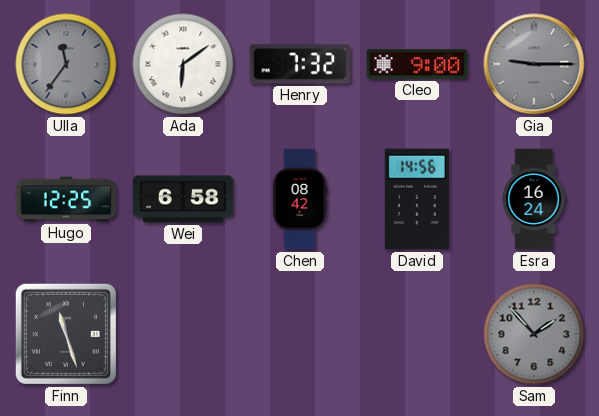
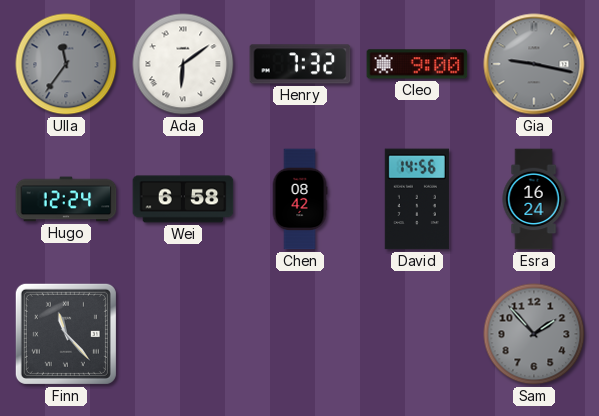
Gia: 9:15 -> 9:17
Hugo: 12:25 -> 12:24
Finn: 11:27 -> 11:23
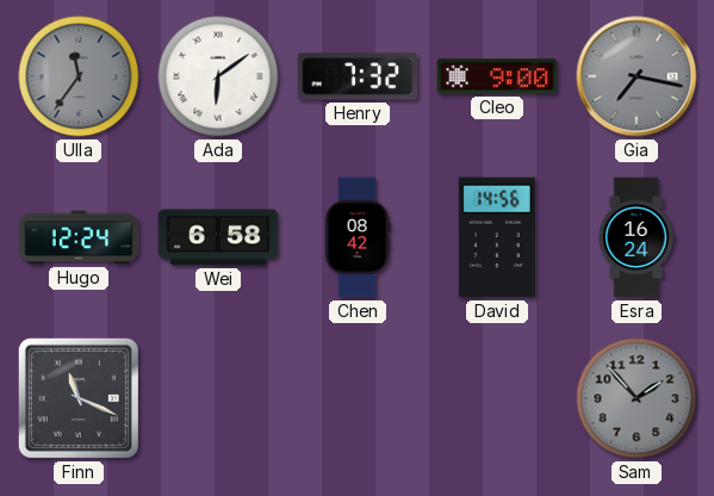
Gia: 9:17 -> 7:17
Finn: 11:23 -> 11:19
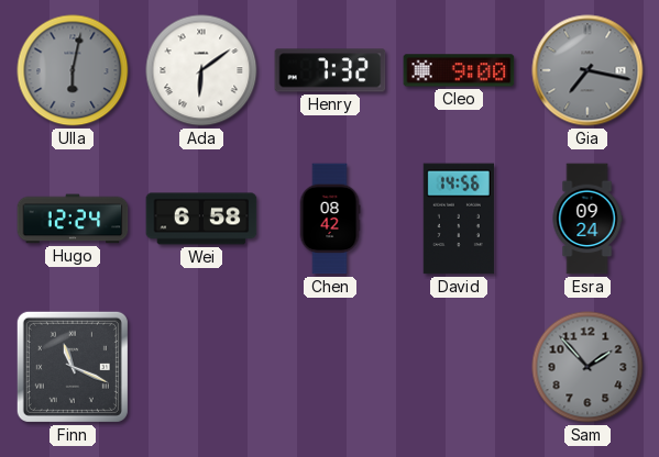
Ulla: 11:36 -> 6:02
Esra: 16:24 -> 09:24
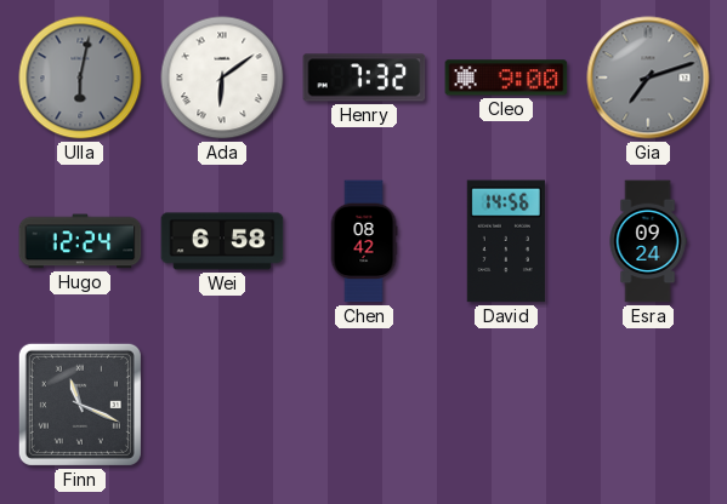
Gia: 7:17 -> 7:12
Sam: 1:53 -> none
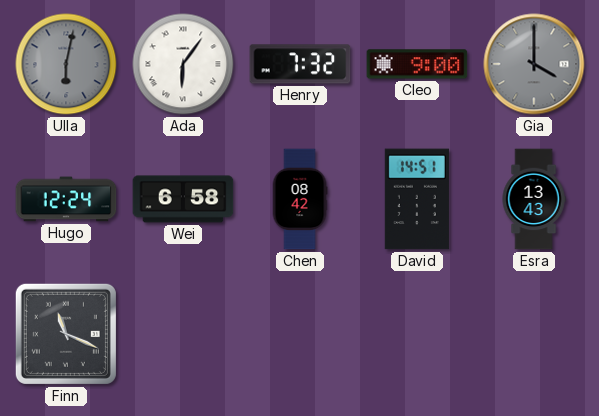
Ada: 6:09 -> 6:06
Gia: 7:12 -> 4:00
David: 14:56 -> 14:51
Esra: 09:24 -> 13:43
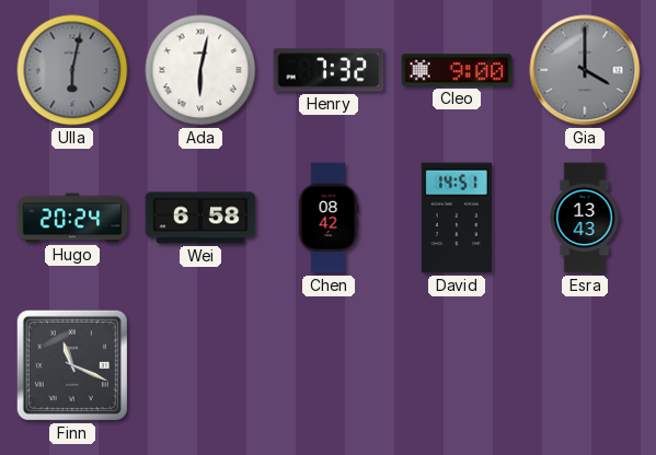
Ada: 6:06 -> 6:02
Hugo: 12:24 -> 20:24
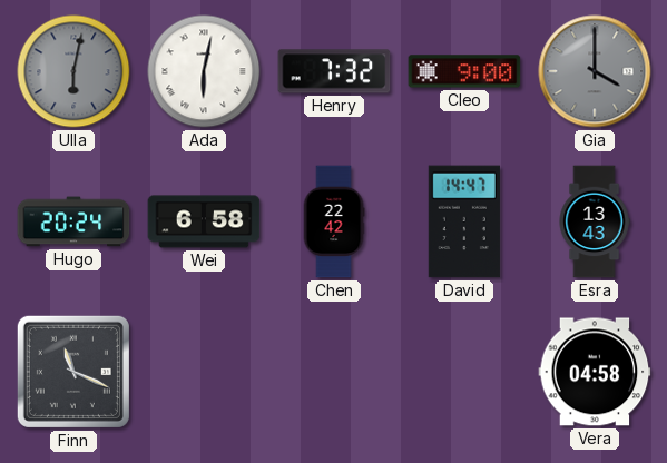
Chen: 08:42 -> 22:42
David: 14:51 -> 14:47
Vera: none -> 04:58
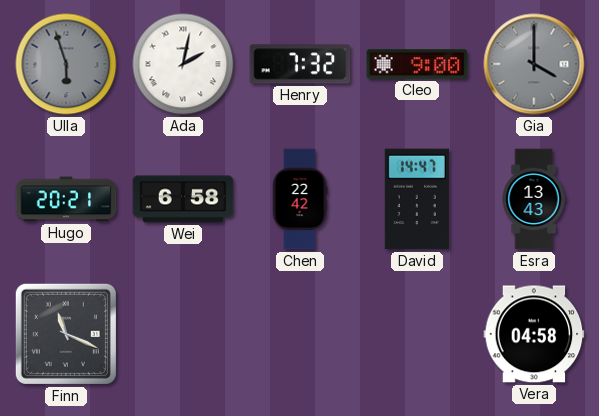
Ulla: 6:02 -> 5:57
Ada: 6:02 -> 2:02
Hugo: 20:24 -> 20:21
